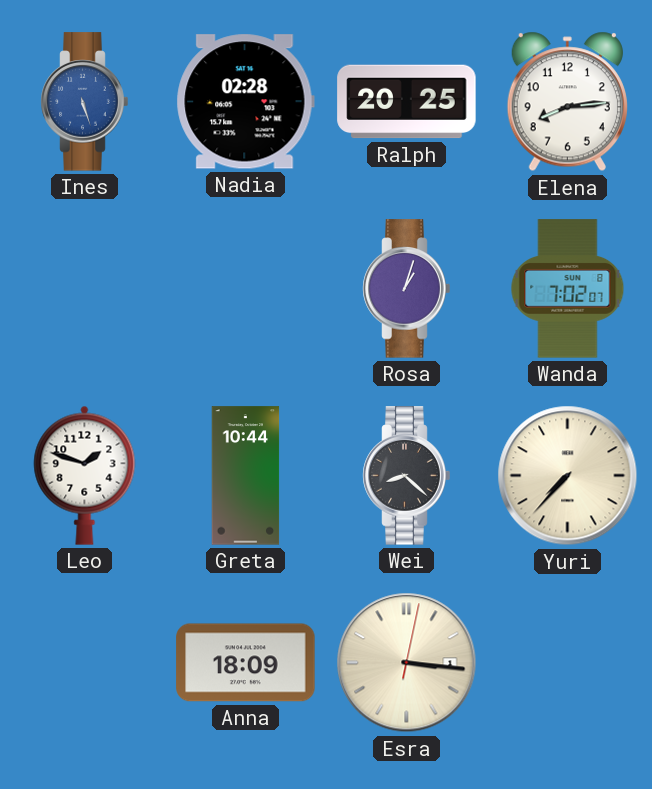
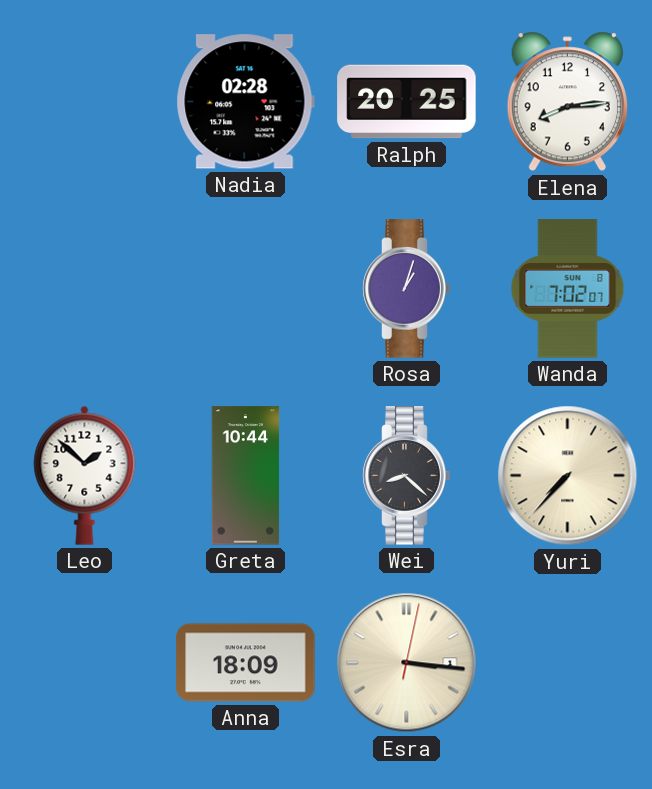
Ines: 5:27 -> none
Leo: 1:48 -> 1:52
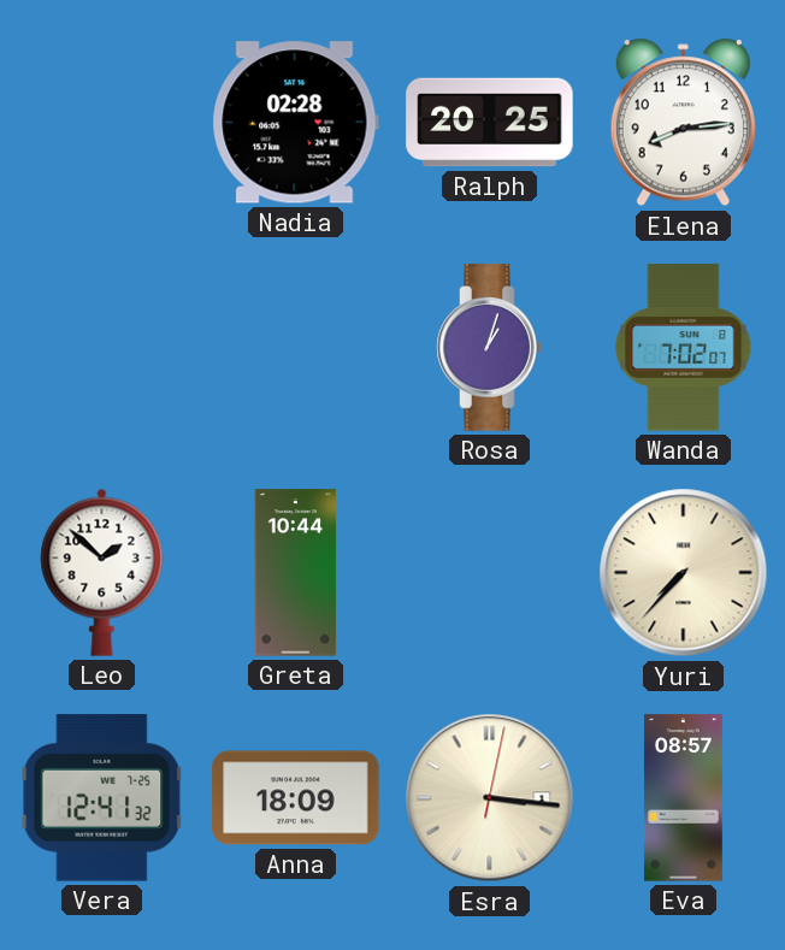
Wei: 8:22 -> none
Vera: none -> 12:41
Eva: none -> 08:57
